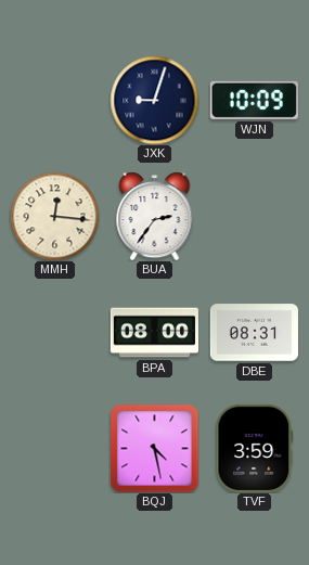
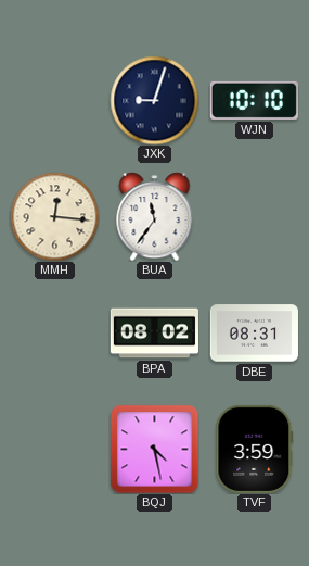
WJN: 10:09 -> 10:10
BUA: 2:36 -> 11:36
BPA: 08:00 -> 08:02
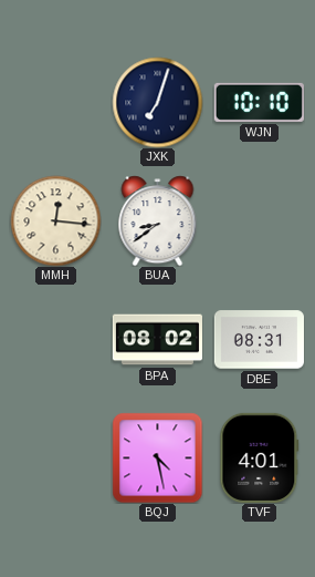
JXK: 9:03 -> 7:03
BUA: 11:36 -> 8:39
TVF: 3:59 -> 4:01
